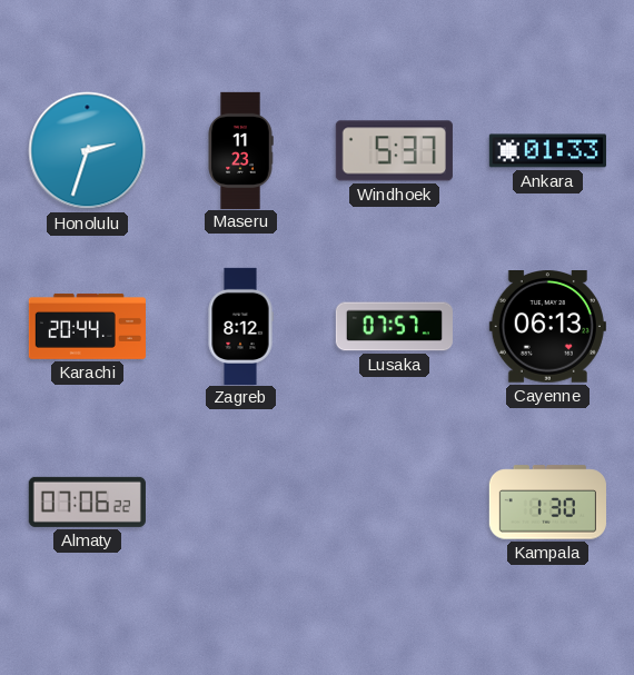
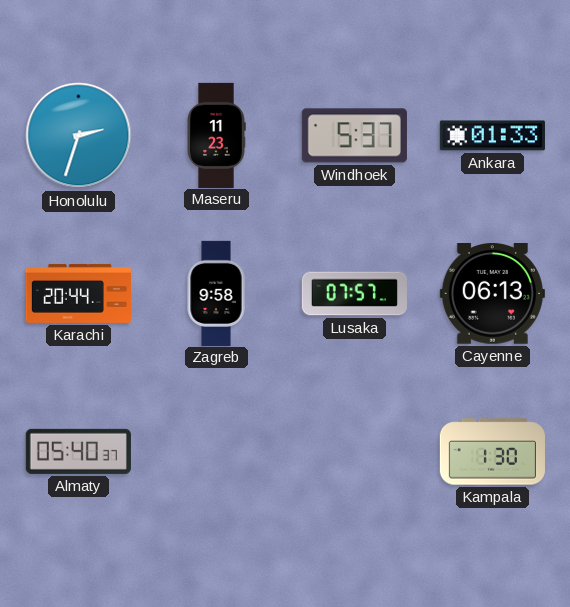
Zagreb: 8:12 -> 9:58
Almaty: 07:06 -> 05:40
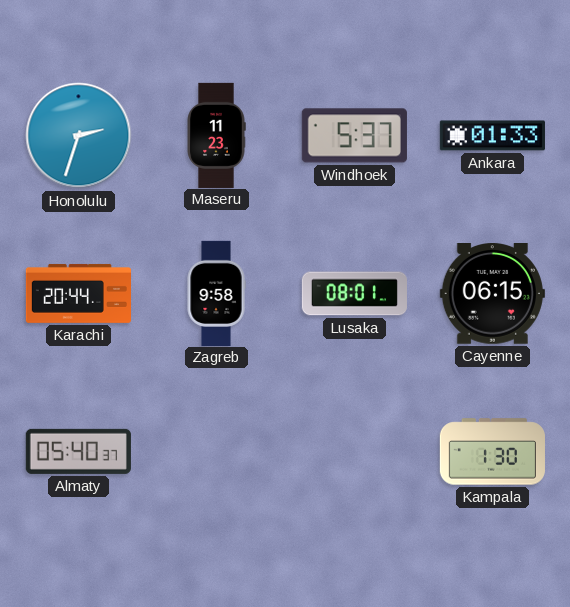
Lusaka: 07:57 -> 08:01
Cayenne: 06:13 -> 06:15
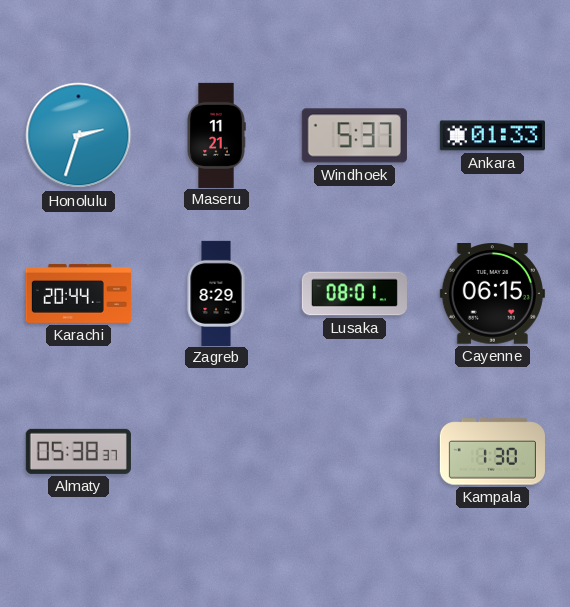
Maseru: 11:23 -> 11:21
Zagreb: 9:58 -> 8:29
Almaty: 05:40 -> 05:38
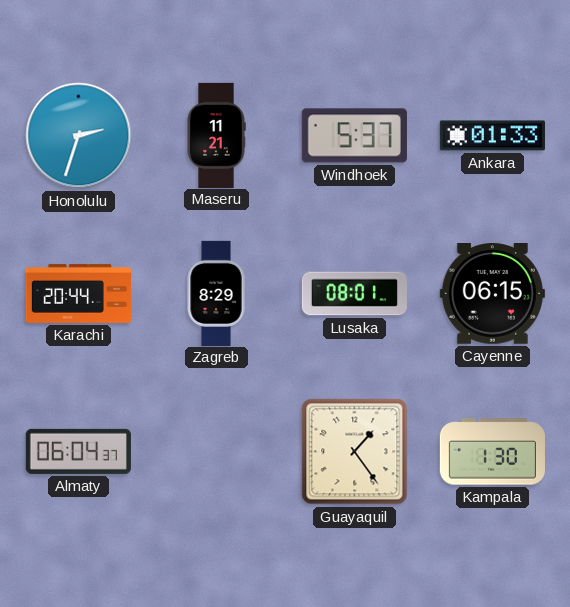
Almaty: 05:38 -> 06:04
Guayaquil: none -> 1:24
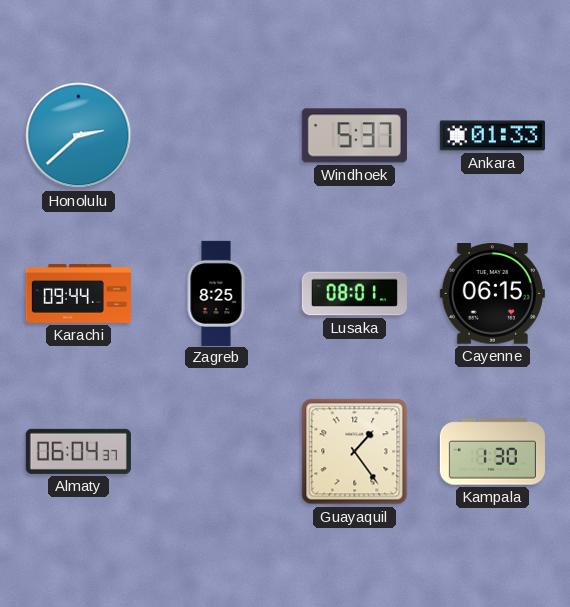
Honolulu: 2:33 -> 2:38
Maseru: 11:21 -> none
Karachi: 20:44 -> 09:44
Zagreb: 8:29 -> 8:25
